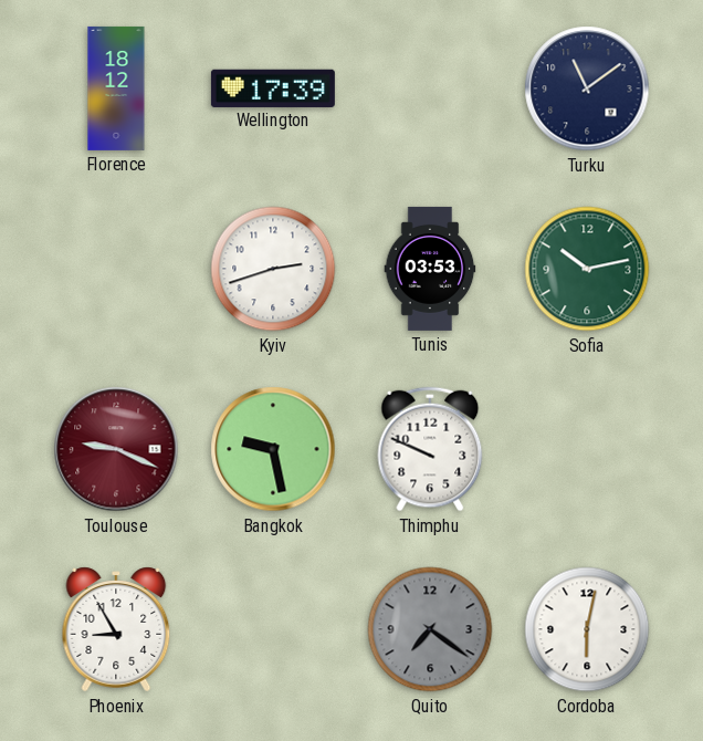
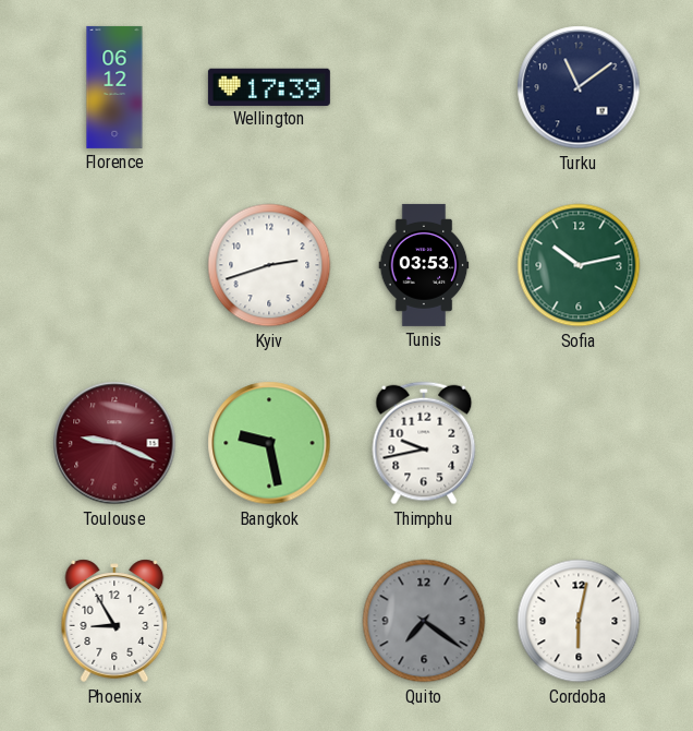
Florence: 18:12 -> 06:12
Thimphu: 9:49 -> 9:43
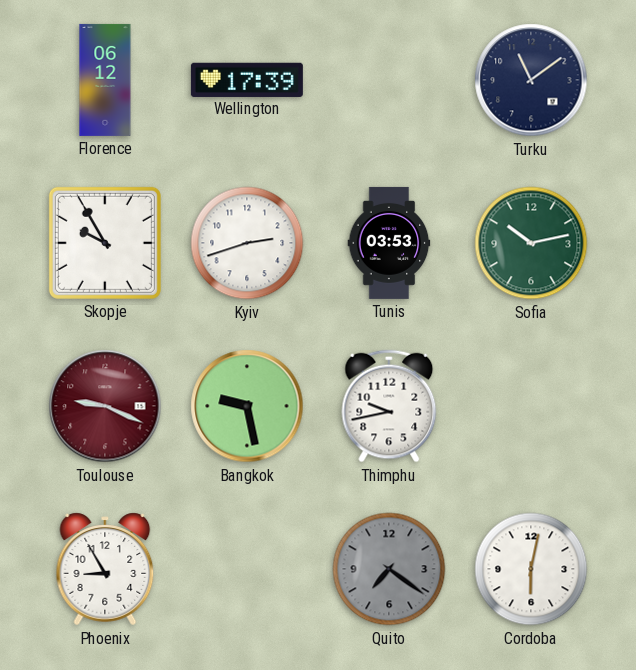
Skopje: none -> 9:55
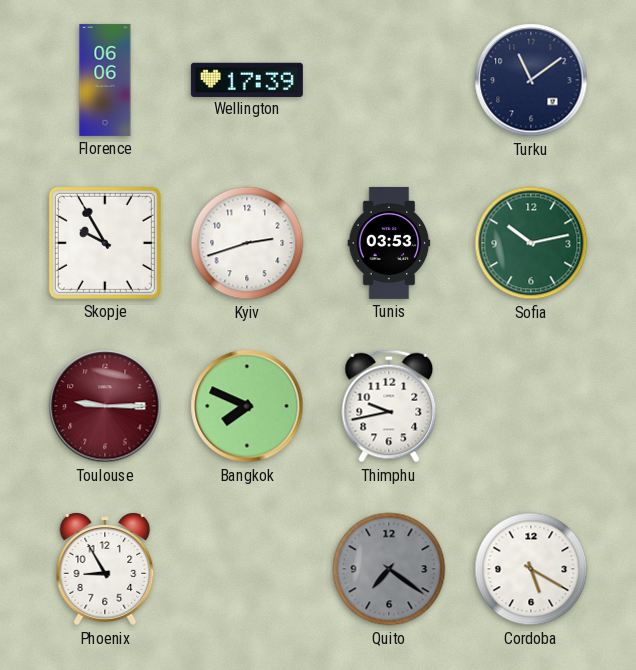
Florence: 06:12 -> 06:06
Toulouse: 9:19 -> 9:15
Bangkok: 9:28 -> 7:49
Cordoba: 6:02 -> 5:20
